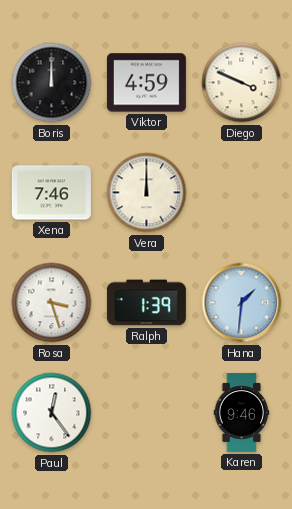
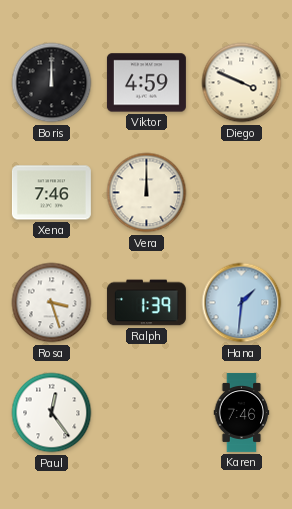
Karen: 9:46 -> 7:46
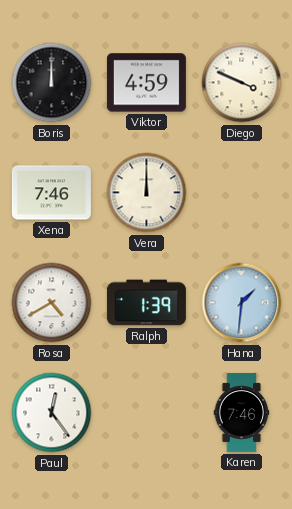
Rosa: 3:27 -> 4:40
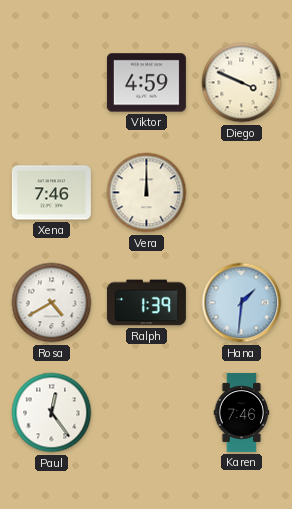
Boris: 12:00 -> none
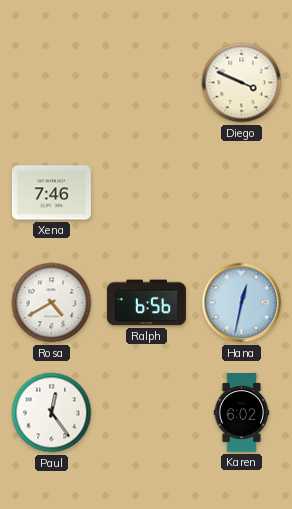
Viktor: 4:59 -> none
Vera: 12:00 -> none
Ralph: 1:39 -> 6:56
Hana: 1:31 -> 12:32
Karen: 7:46 -> 6:02
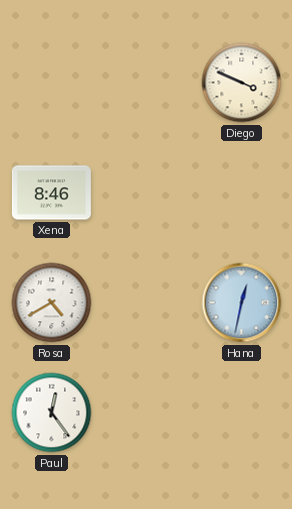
Xena: 7:46 -> 8:46
Ralph: 6:56 -> none
Karen: 6:02 -> none
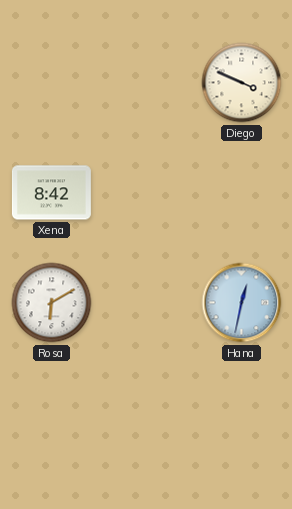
Xena: 8:46 -> 8:42
Rosa: 4:40 -> 6:10
Paul: 12:24 -> none
